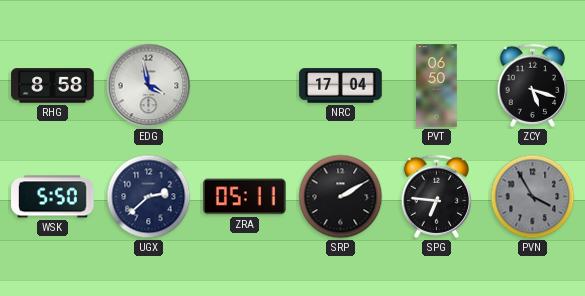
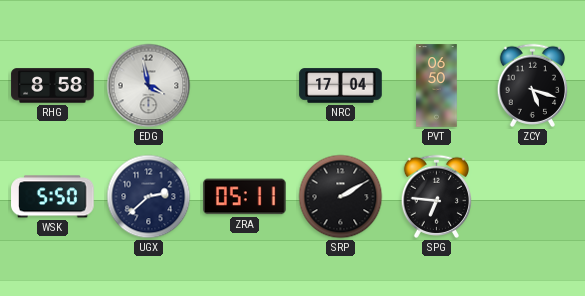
PVN: 3:55 -> none
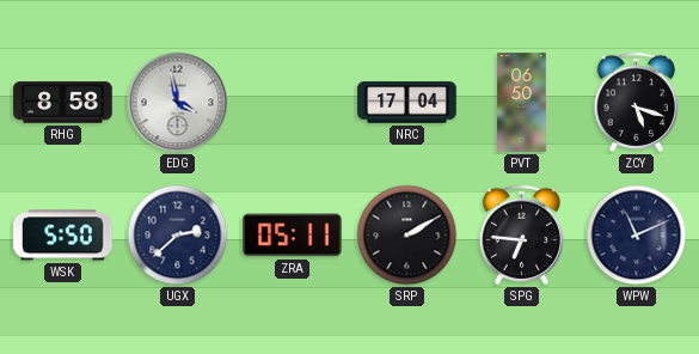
WPW: none -> 11:11
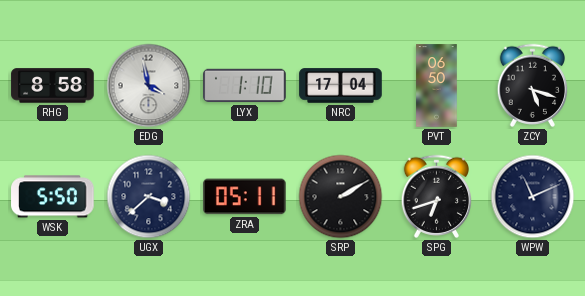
LYX: none -> 1:10
UGX: 2:38 -> 3:38
SPG: 6:46 -> 6:42
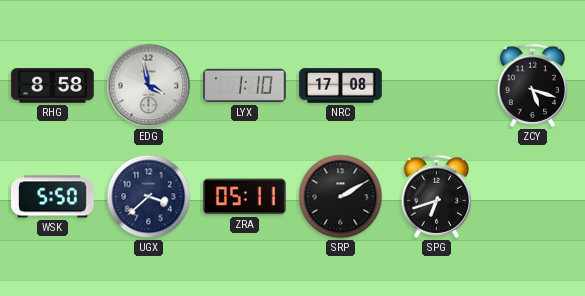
NRC: 17:04 -> 17:08
PVT: 06:50 -> none
WPW: 11:11 -> none
